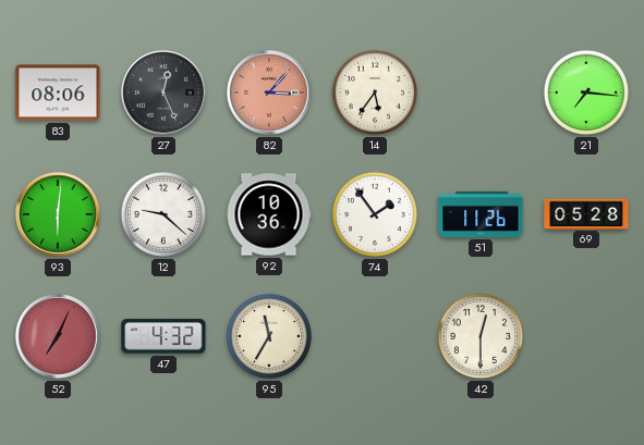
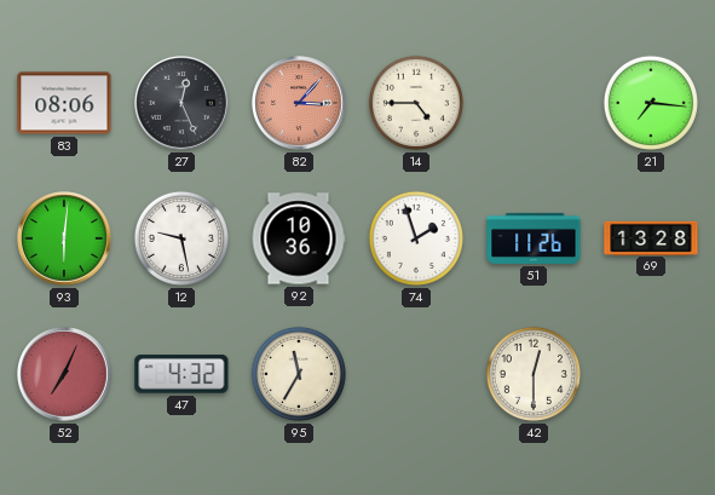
14: 5:36 -> 4:45
12: 9:22 -> 9:28
74: 1:54 -> 1:57
69: 05:28 -> 13:28
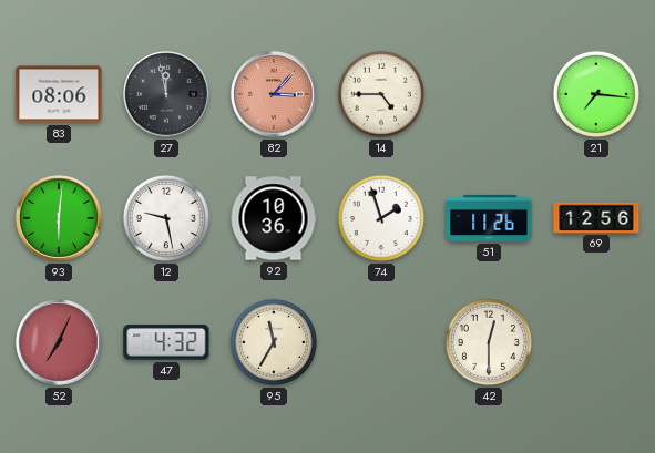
27: 12:26 -> 11:58
69: 13:28 -> 12:56
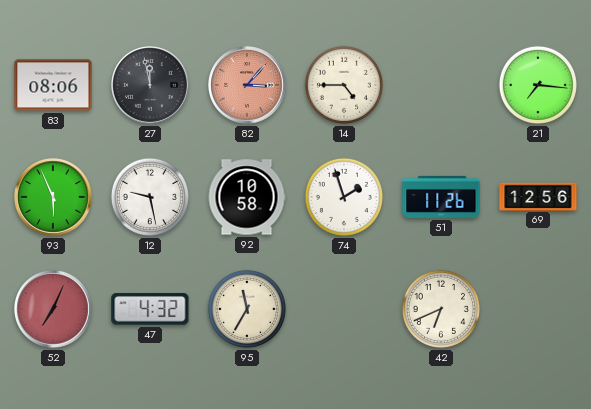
93: 6:01 -> 5:56
92: 10:36 -> 10:58
42: 12:30 -> 6:41
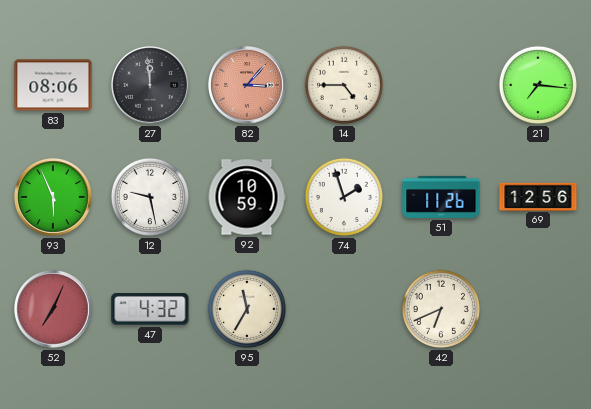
27: 11:58 -> 11:59
92: 10:58 -> 10:59
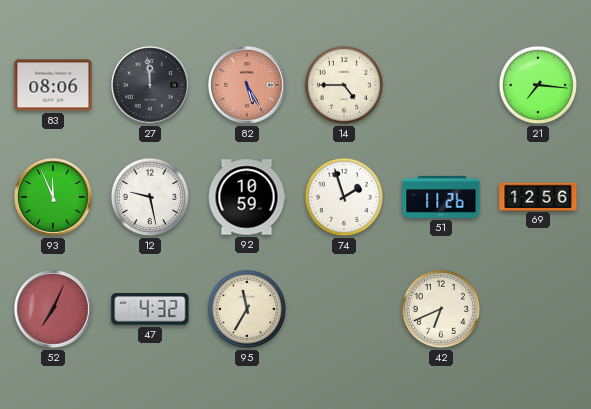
82: 3:07 -> 5:25
93: 5:56 -> 11:56
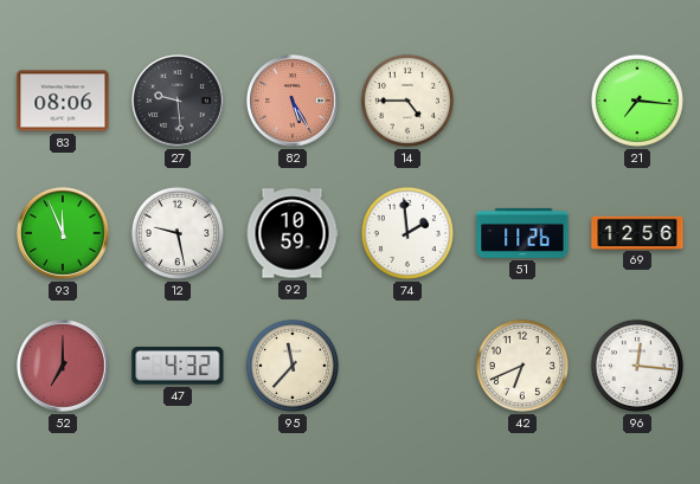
27: 11:59 -> 9:29
74: 1:57 -> 1:59
52: 7:04 -> 7:00
95: 11:35 -> 11:37
96: none -> 12:16
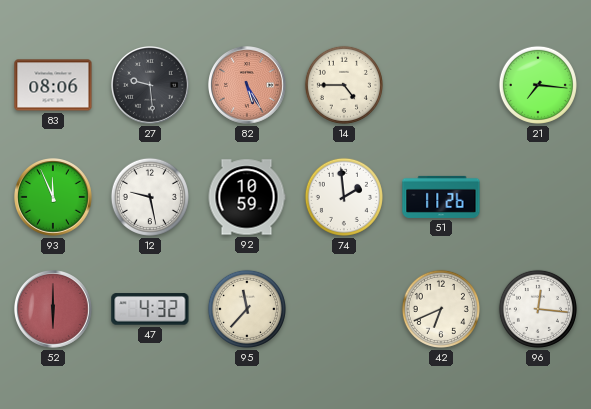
69: 12:56 -> none
52: 7:00 -> 6:00
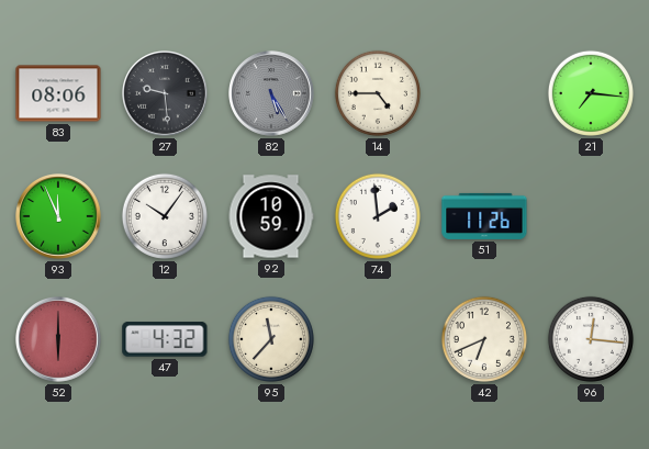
82 dial: salmon -> grey
12: 9:28 -> 10:06
